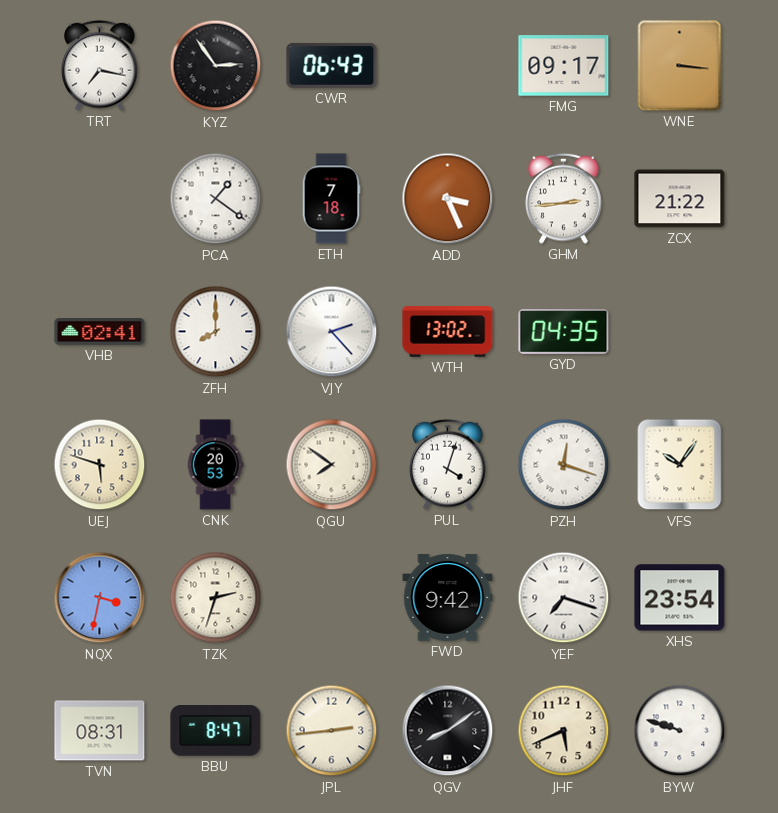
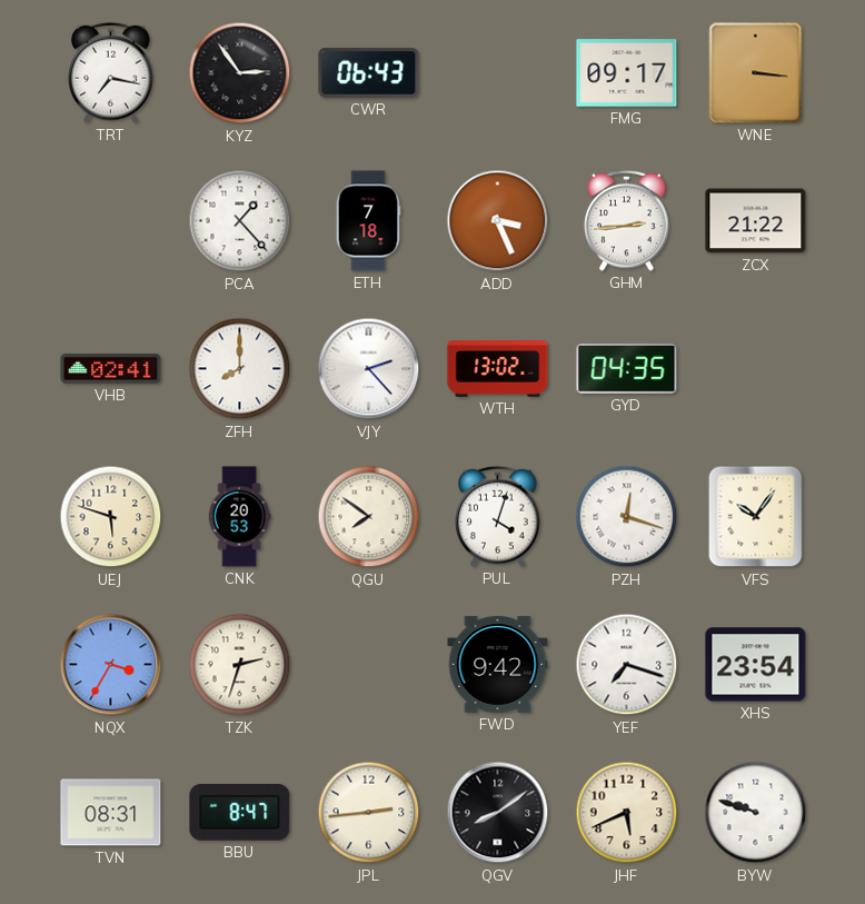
PCA: 1:21 -> 1:23
NQX: 3:32 -> 3:35
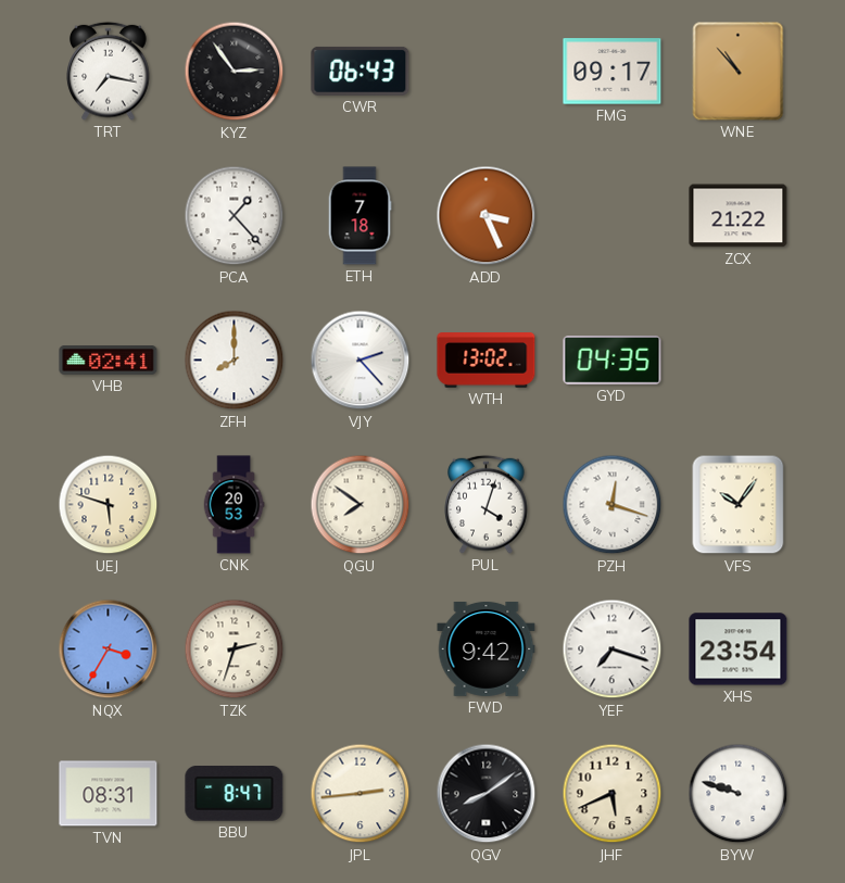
WNE: 3:16 -> 10:53
GHM: 2:44 -> none
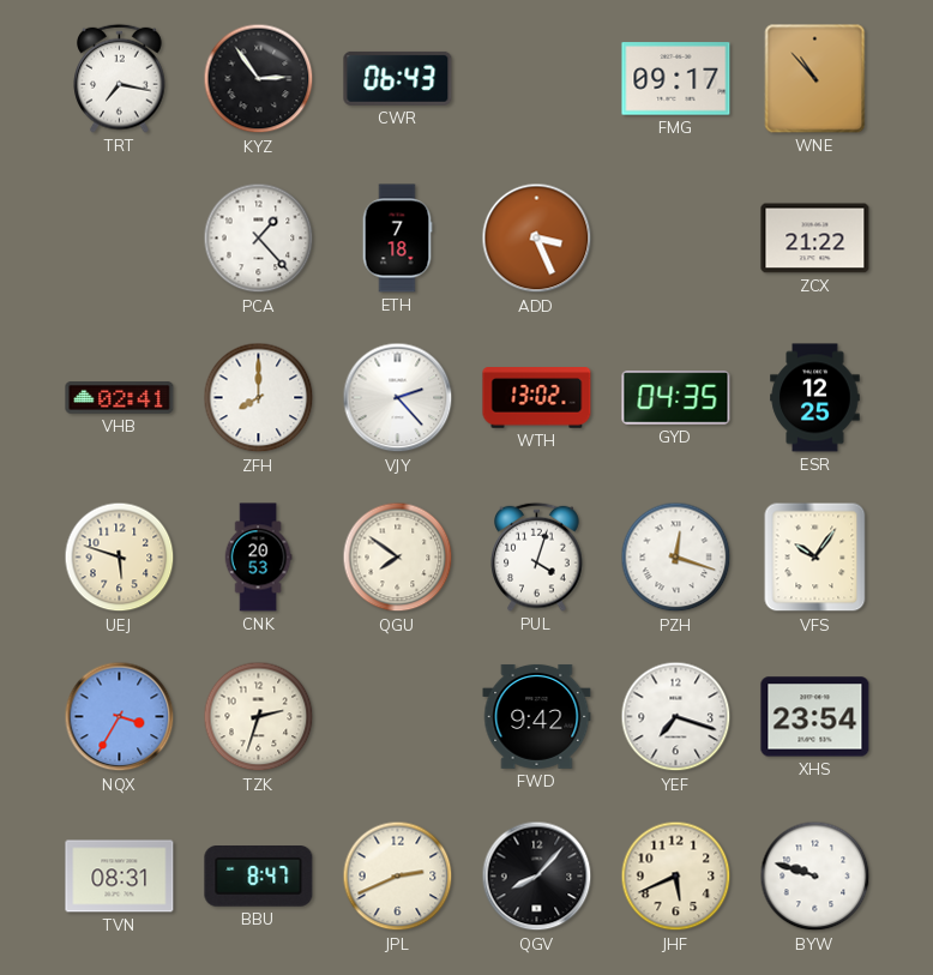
ESR: none -> 12:25
JPL: 2:44 -> 2:41
QGV: 8:09 -> 8:07
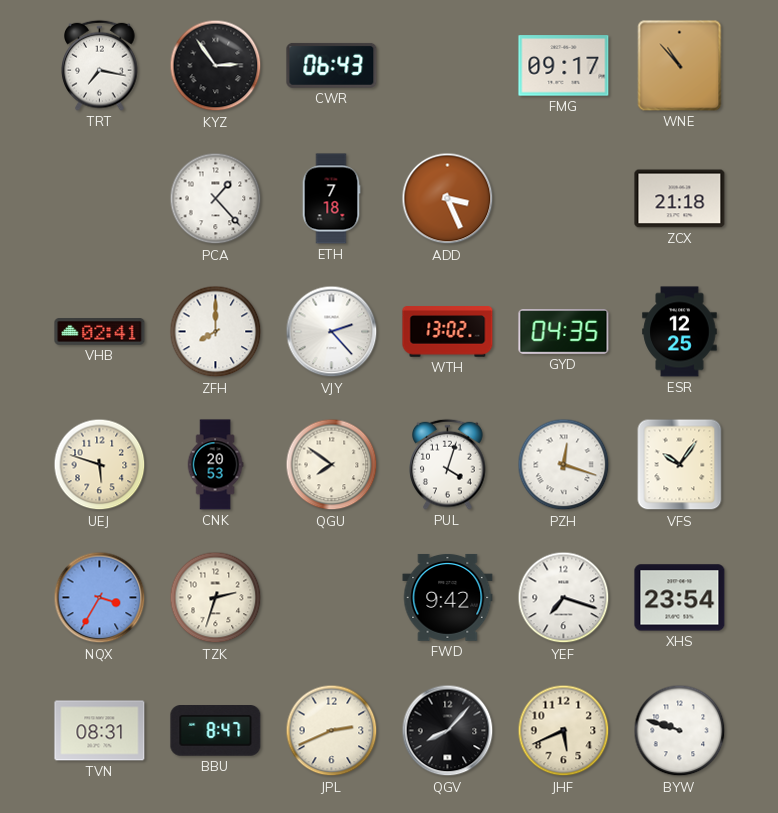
ZCX: 21:22 -> 21:18
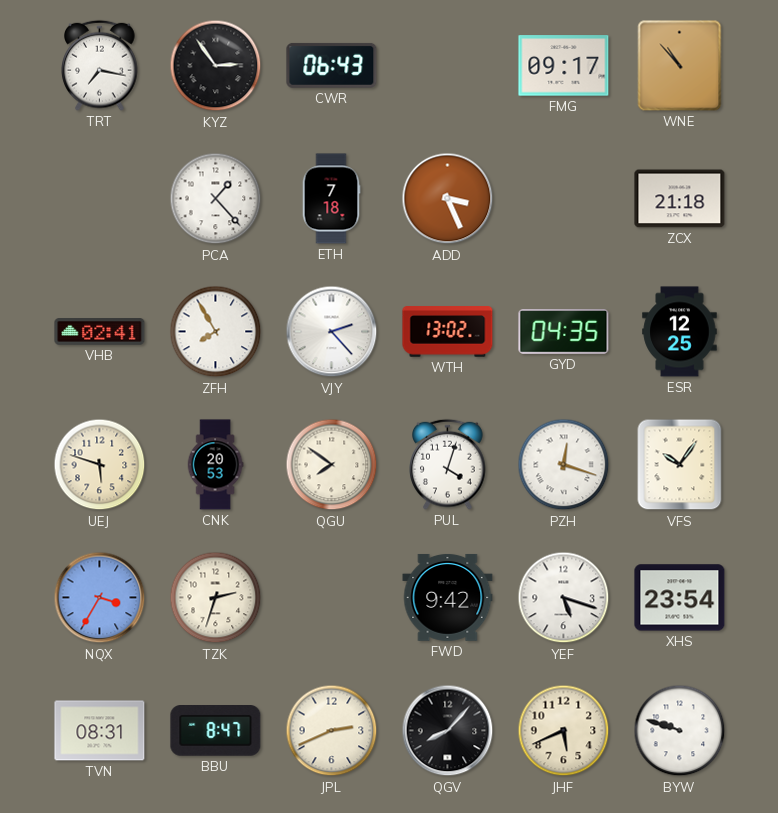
ZFH: 8:00 -> 7:55
YEF: 7:18 -> 5:18
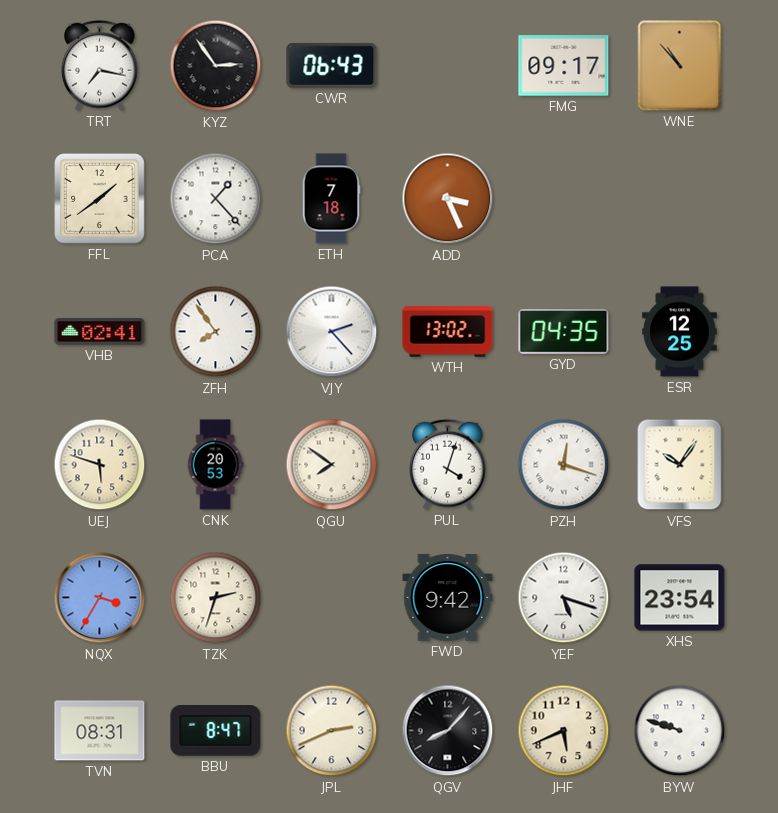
FFL: none -> 1:39
ZCX: 21:18 -> none
ZFH: 7:55 -> 7:54
